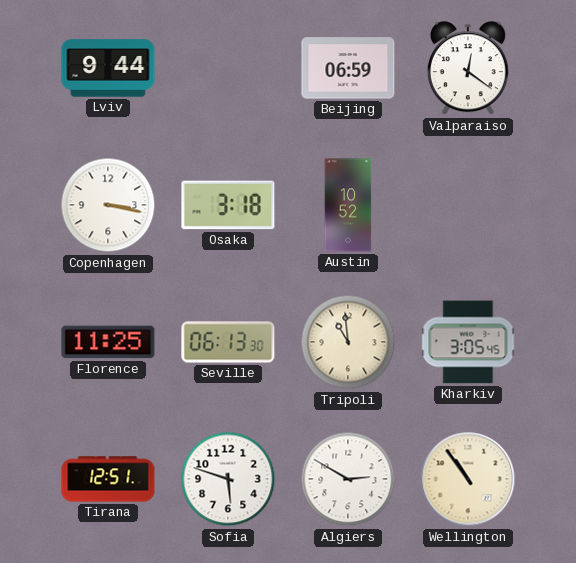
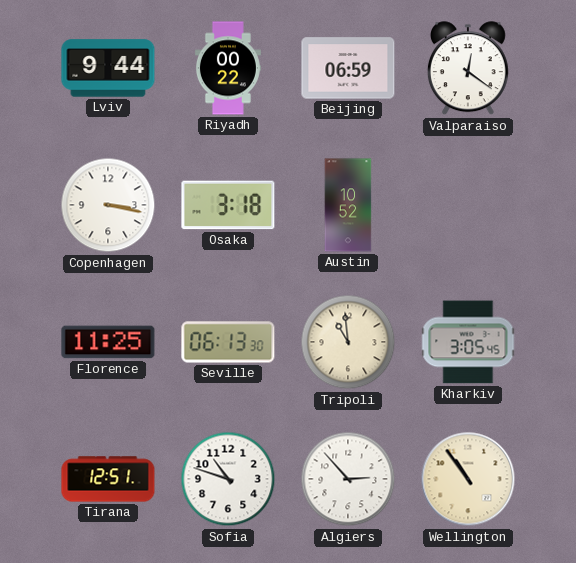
Riyadh: none -> 00:22
Sofia: 5:48 -> 10:48
Algiers: 2:50 -> 2:53
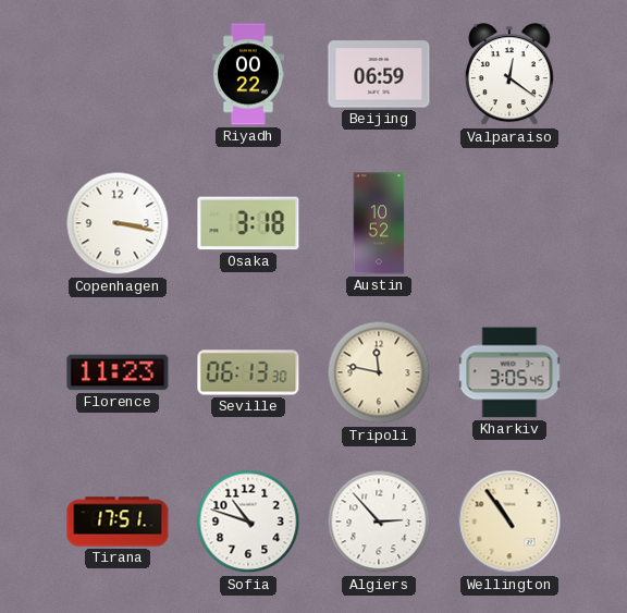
Lviv: 9:44 -> none
Florence: 11:25 -> 11:23
Tripoli: 10:59 -> 11:47
Tirana: 12:51 -> 17:51
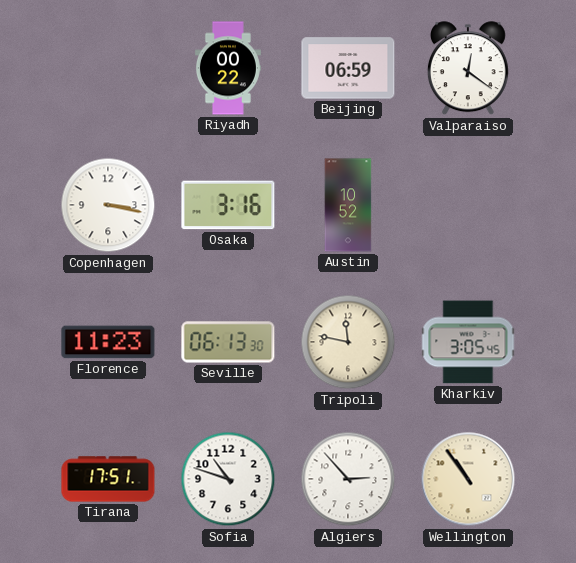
Osaka: 3:18 -> 3:16
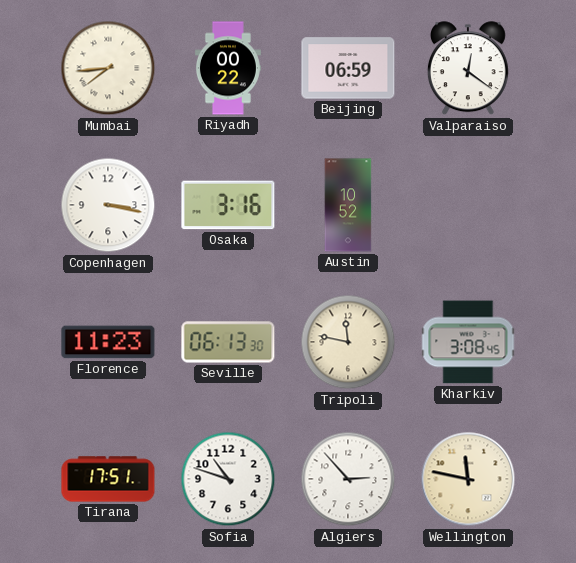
Mumbai: none -> 7:44
Kharkiv: 3:05 -> 3:08
Wellington: 10:54 -> 11:47
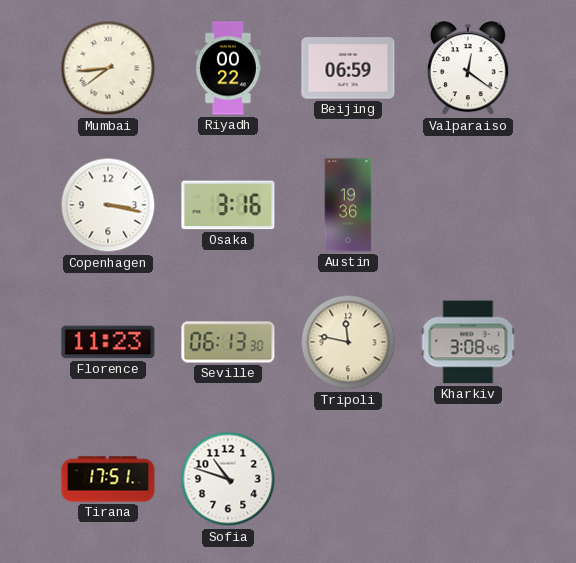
Austin: 10:52 -> 19:36
Algiers: 2:53 -> none
Wellington: 11:47 -> none
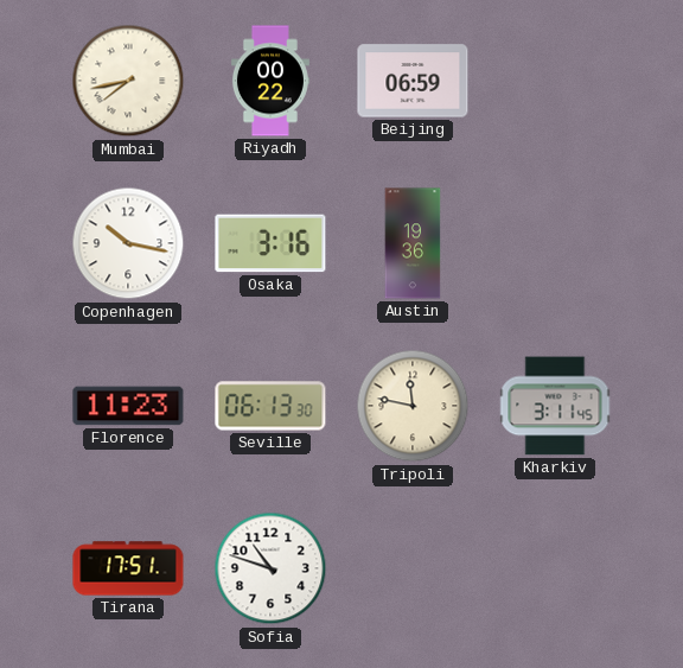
Mumbai: 7:44 -> 7:43
Valparaiso: 12:21 -> none
Copenhagen: 3:17 -> 10:17
Kharkiv: 3:08 -> 3:11
